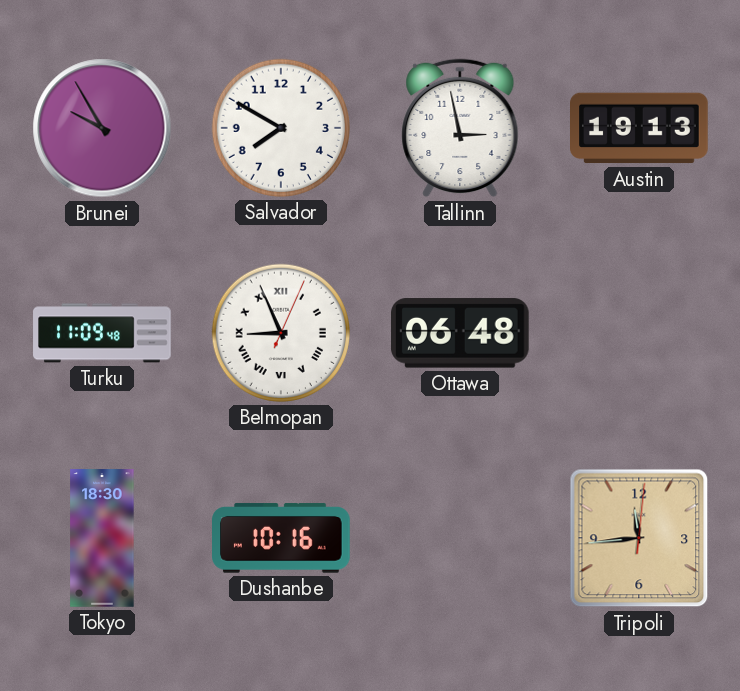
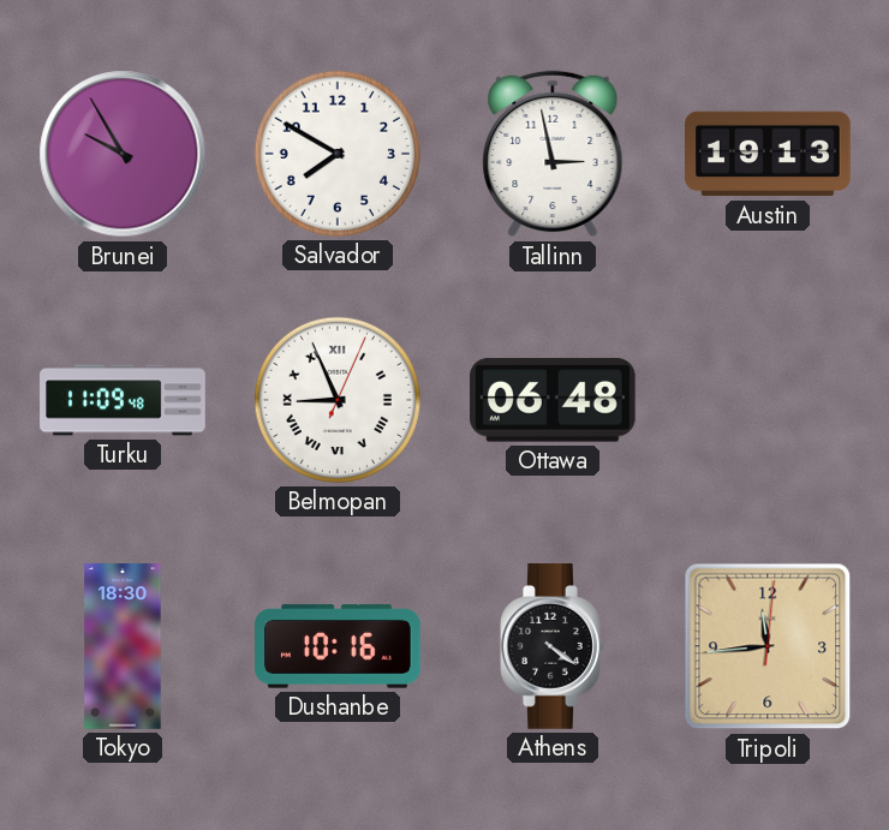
Athens: none -> 4:21
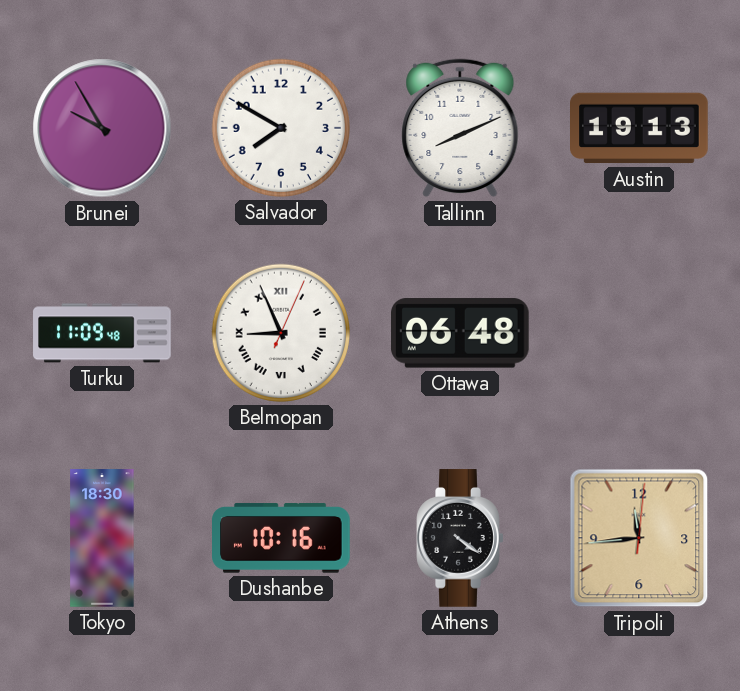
Tallinn: 2:58 -> 8:11
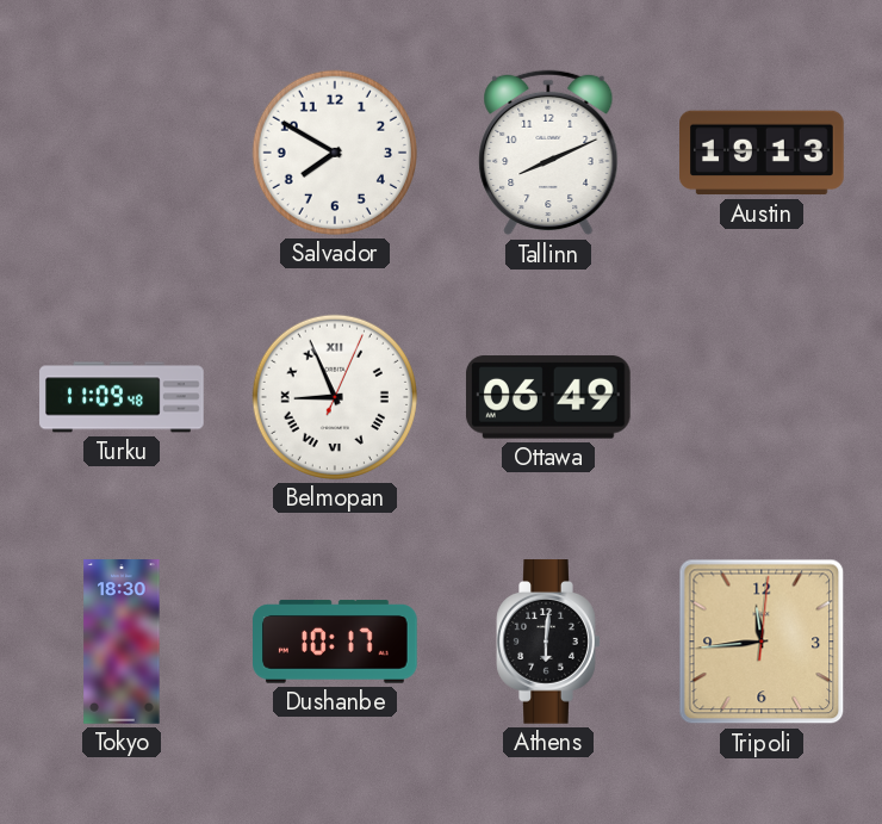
Brunei: 9:55 -> none
Ottawa: 06:48 -> 06:49
Dushanbe: 10:16 -> 10:17
Athens: 4:21 -> 6:01
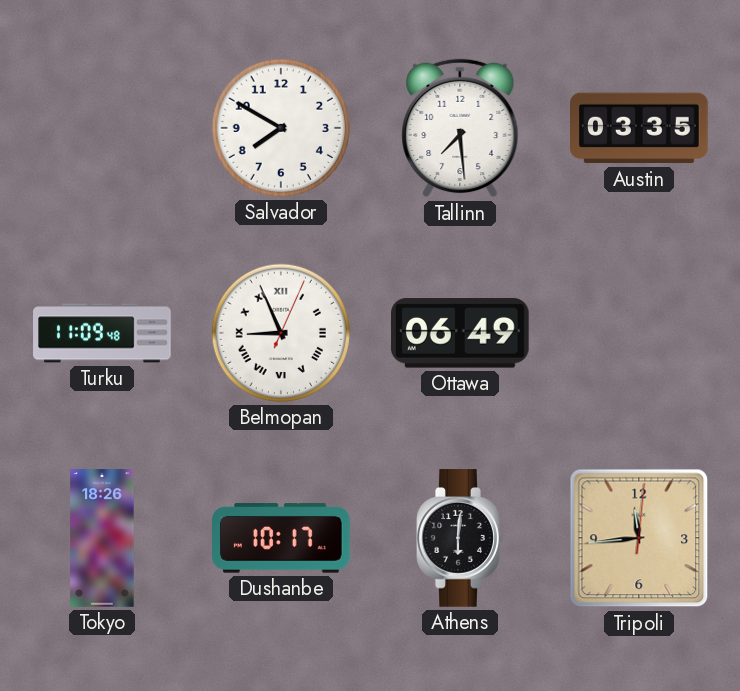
Tallinn: 8:11 -> 7:29
Austin: 19:13 -> 03:35
Tokyo: 18:30 -> 18:26
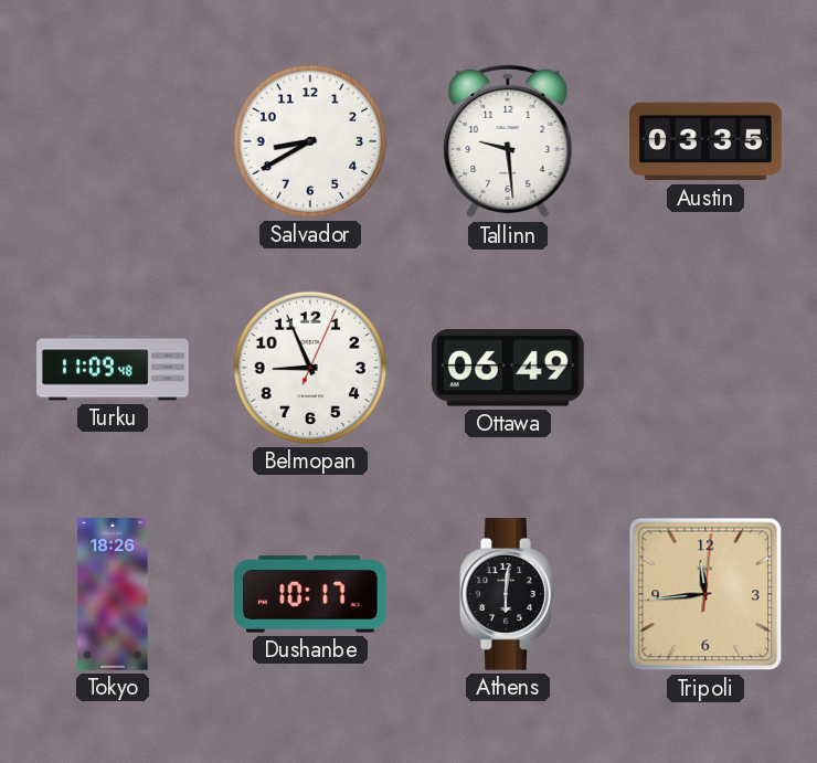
Salvador: 7:50 -> 8:40
Tallinn: 7:29 -> 9:29
Belmopan numerals: Roman -> Arabic
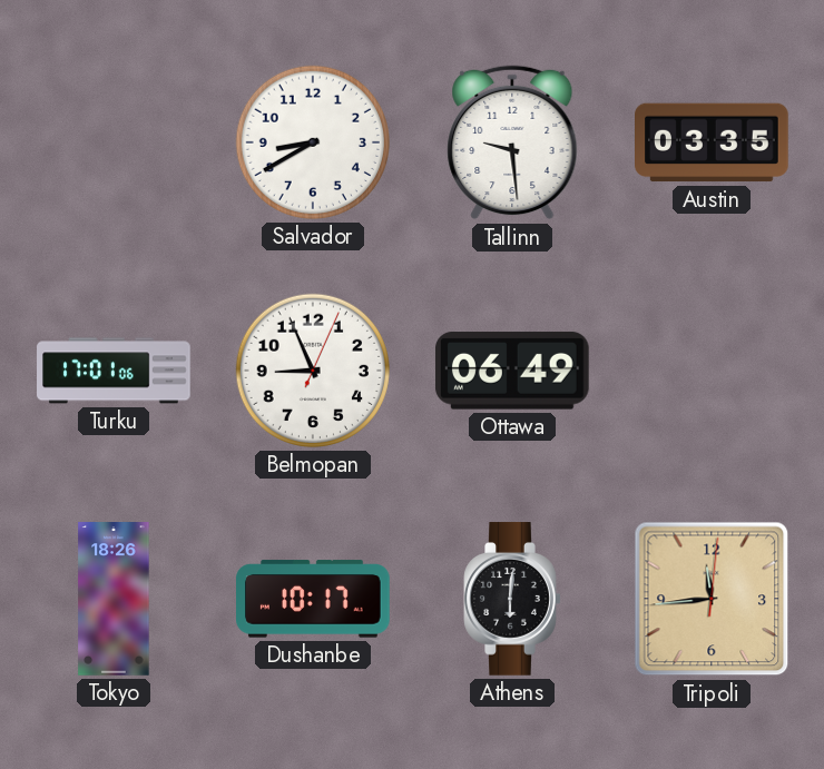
Turku: 11:09 -> 17:01
